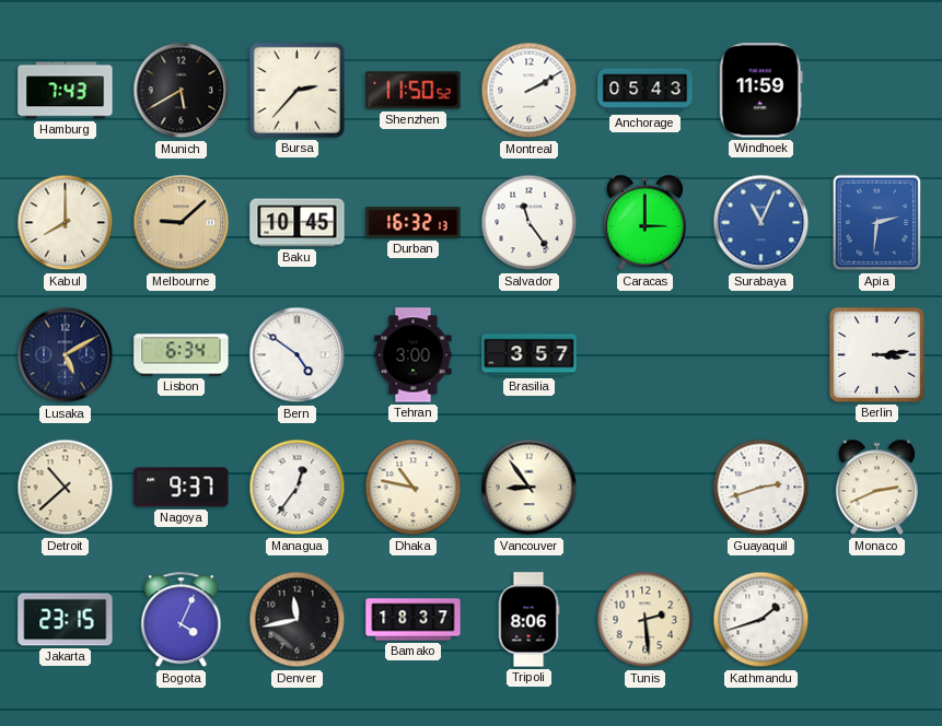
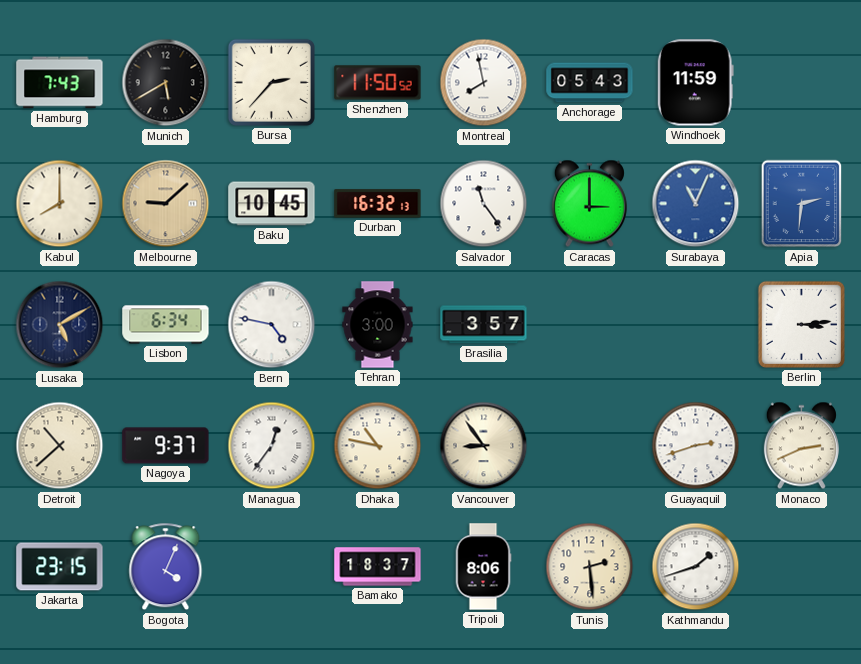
Montreal: 2:10 -> 7:58
Bern: 4:51 -> 4:47
Denver: 11:43 -> none
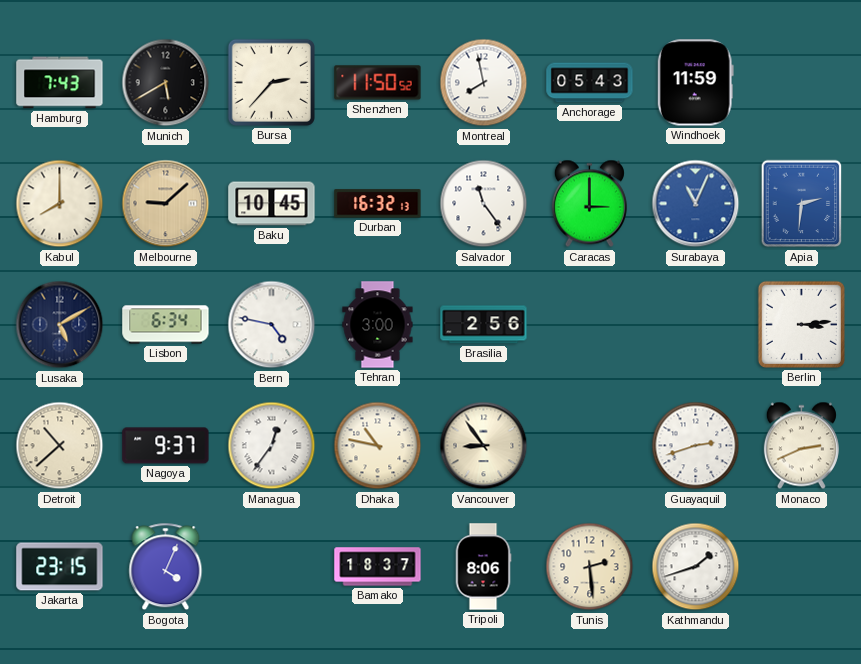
Brasilia: 3:57 -> 2:56
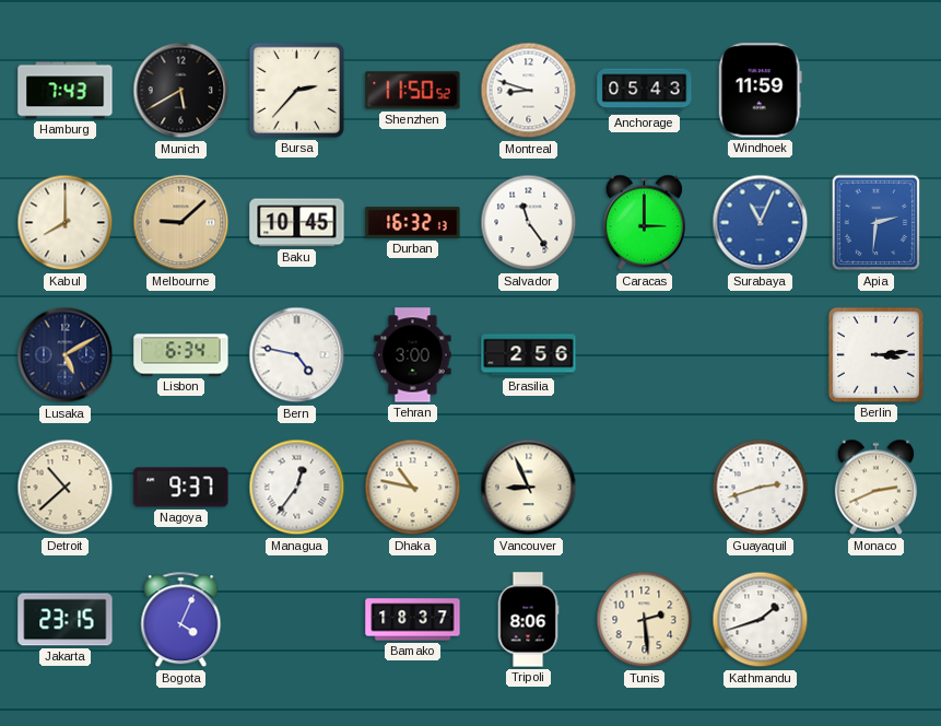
Montreal: 7:58 -> 8:48
Vancouver: 8:54 -> 8:56
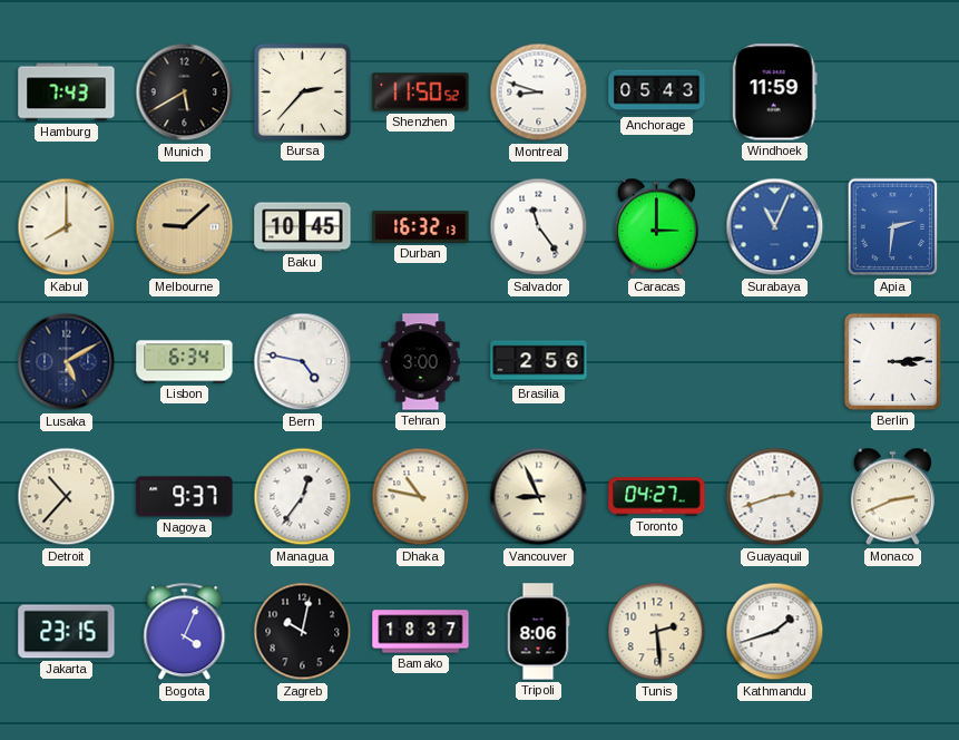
Detroit: 10:38 -> 10:37
Toronto: none -> 04:27
Zagreb: none -> 10:02
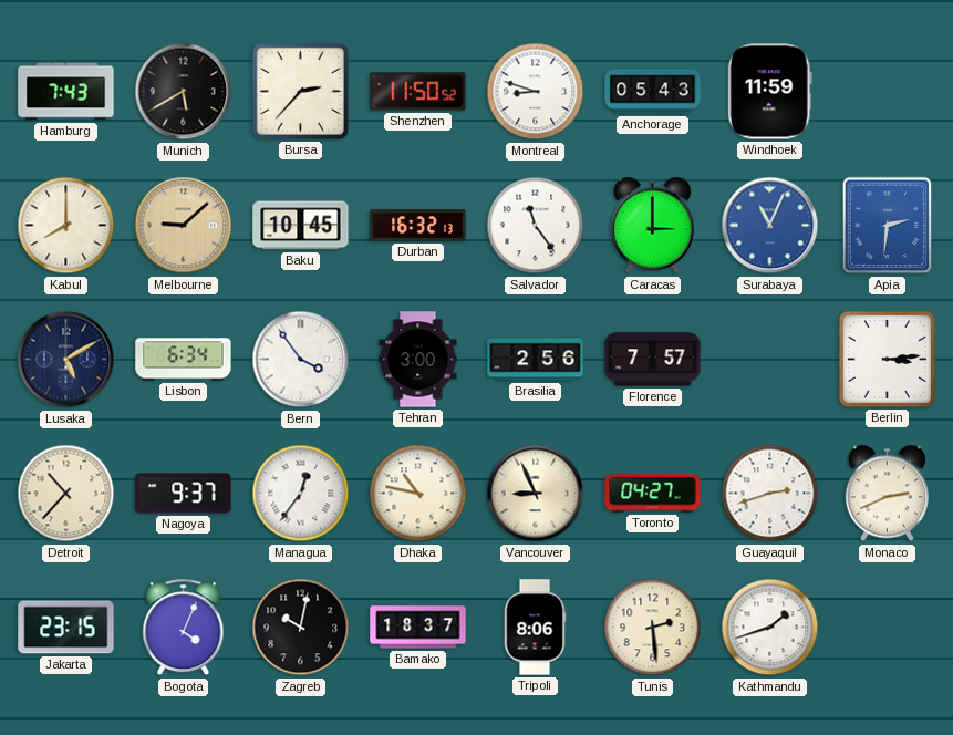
Bern: 4:47 -> 3:54
Florence: none -> 7:57
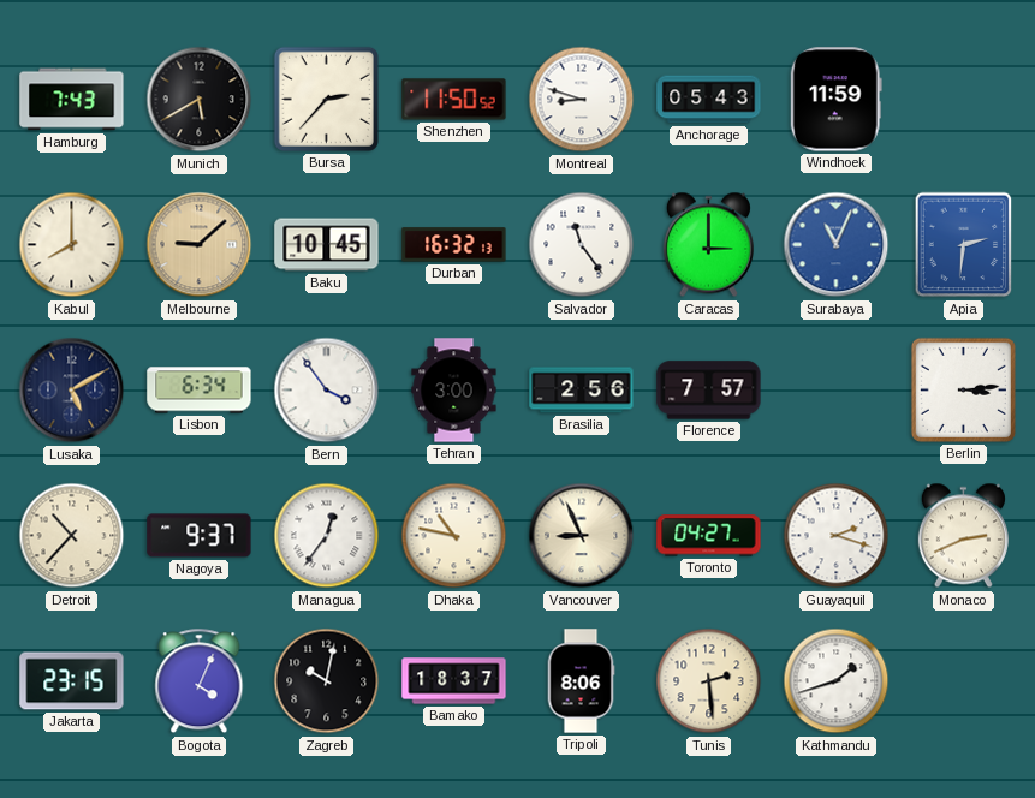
Guayaquil: 2:42 -> 2:18
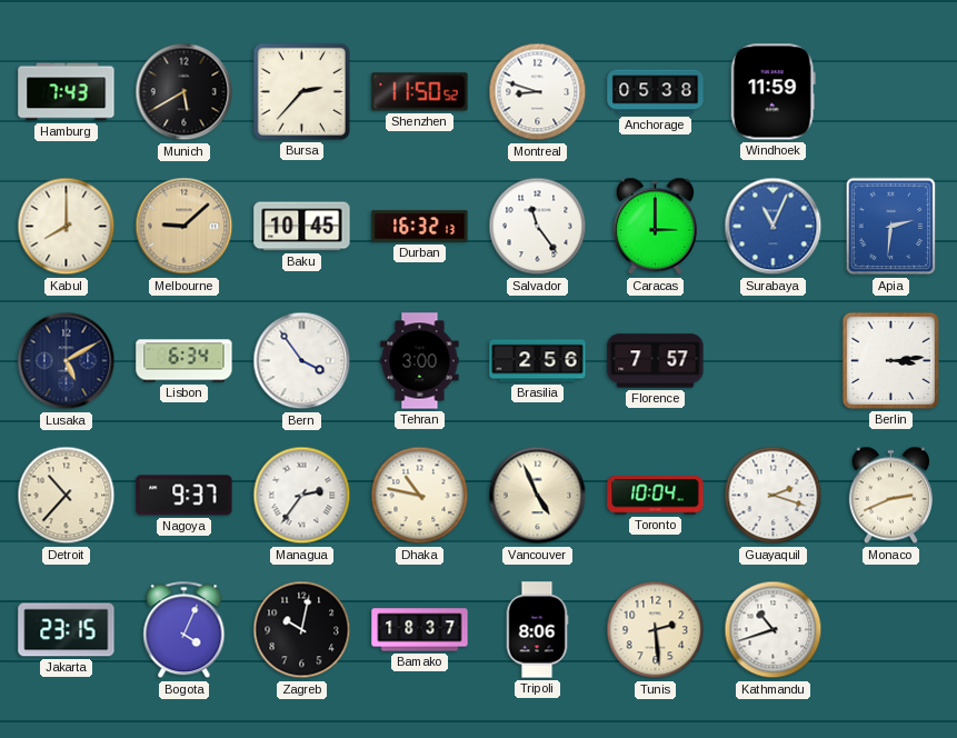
Anchorage: 05:43 -> 05:38
Managua: 12:36 -> 2:36
Vancouver: 8:56 -> 4:56
Toronto: 04:27 -> 10:04
Kathmandu: 1:42 -> 10:42
